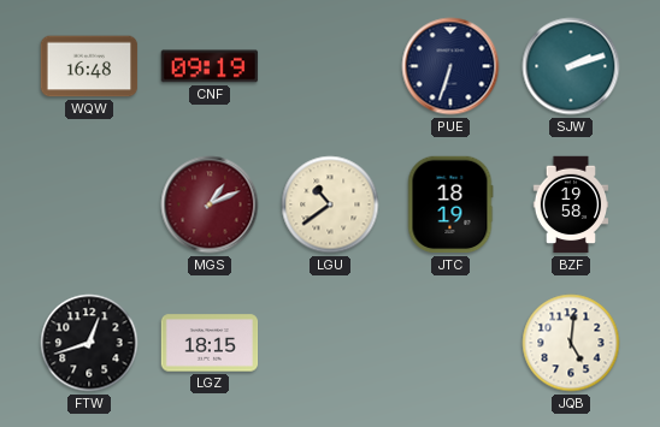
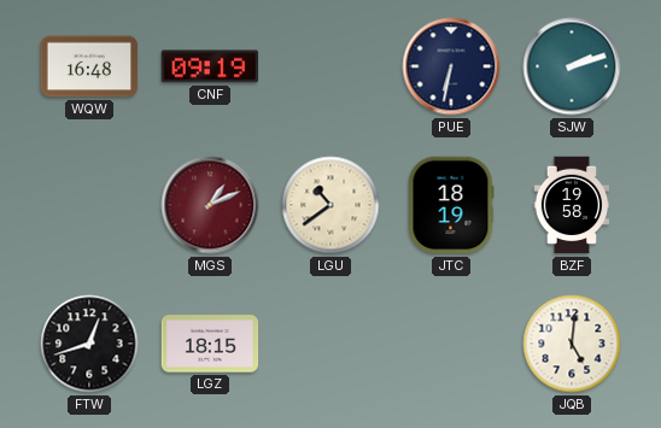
PUE: 6:33 -> 6:32
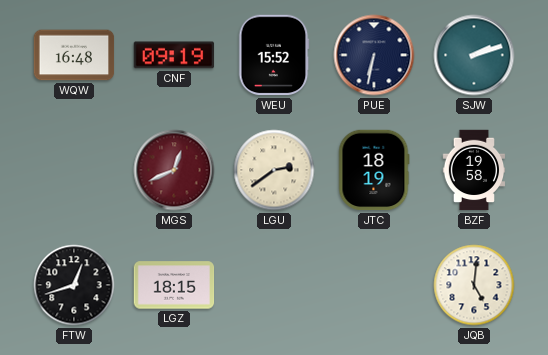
WEU: none -> 15:52
MGS: 1:11 -> 12:41
LGU: 10:39 -> 2:39
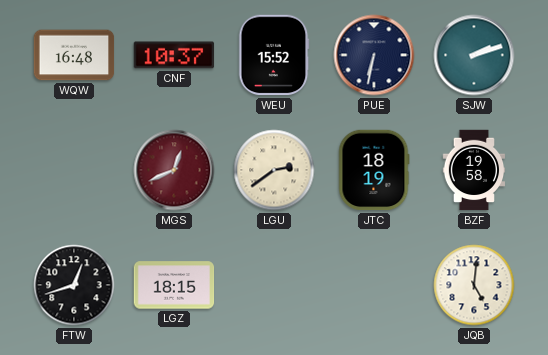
CNF: 09:19 -> 10:37
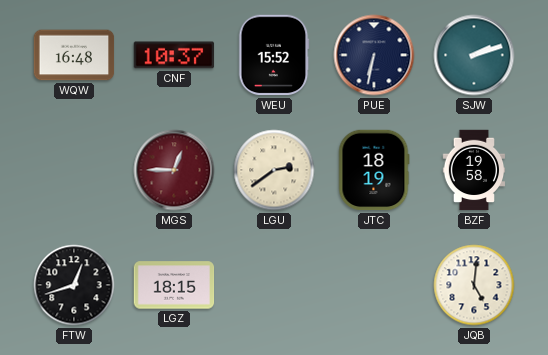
MGS: 12:41 -> 12:45
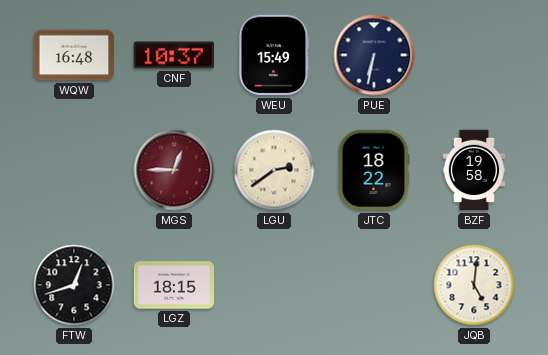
WEU: 15:52 -> 15:49
SJW: 2:12 -> none
JTC: 18:19 -> 18:22
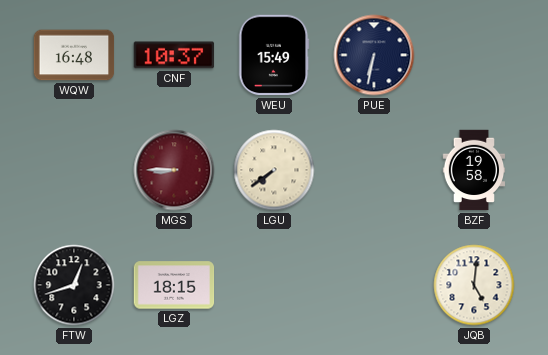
MGS: 12:45 -> 8:45
LGU: 2:39 -> 7:39
JTC: 18:22 -> none
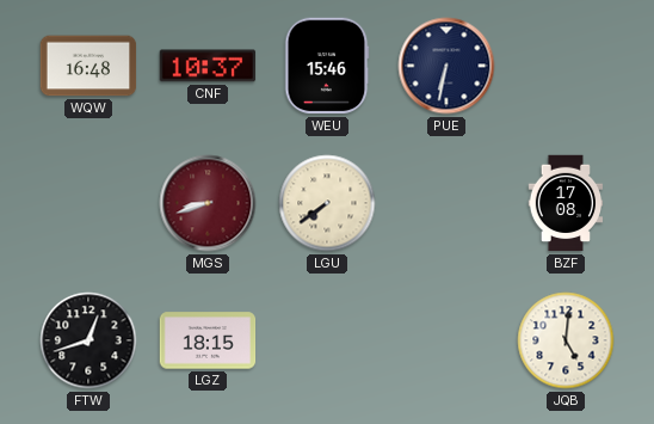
WEU: 15:49 -> 15:46
MGS: 8:45 -> 8:42
BZF: 19:58 -> 17:08
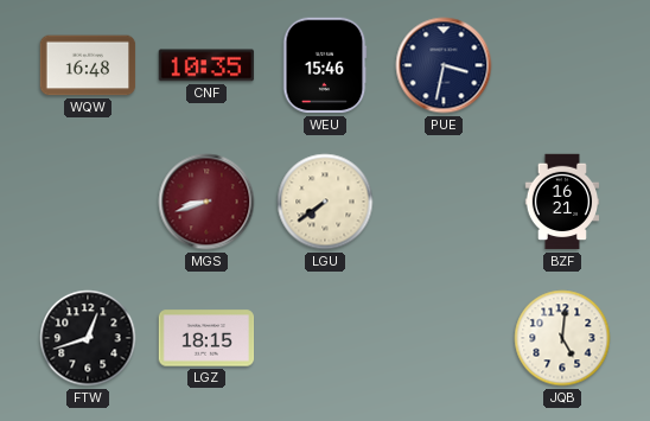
CNF: 10:37 -> 10:35
PUE: 6:32 -> 3:32
BZF: 17:08 -> 16:21
